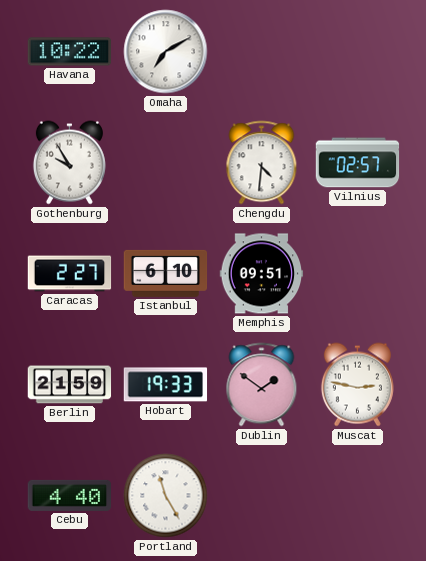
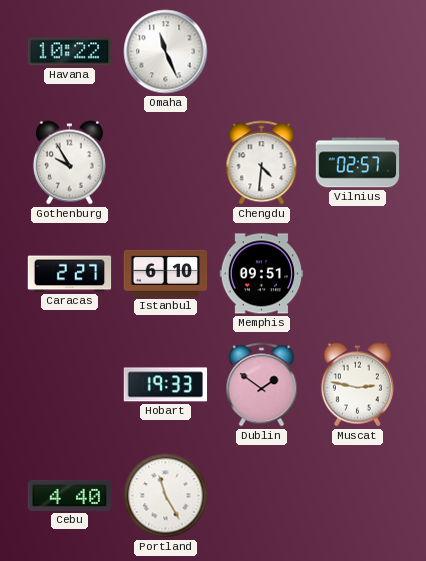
Omaha: 7:10 -> 11:26
Berlin: 21:59 -> none
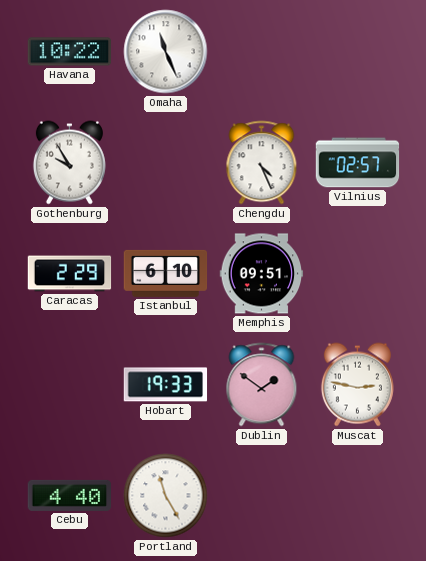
Chengdu: 4:31 -> 4:26
Caracas: 2:27 -> 2:29
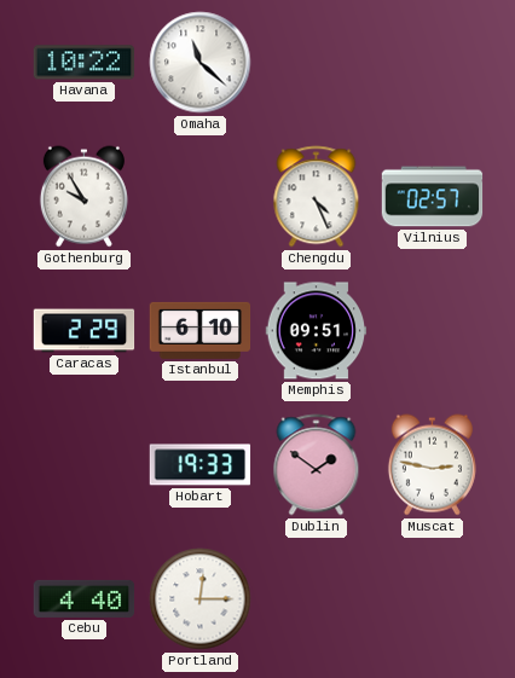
Omaha: 11:26 -> 11:22
Portland: 11:25 -> 12:15
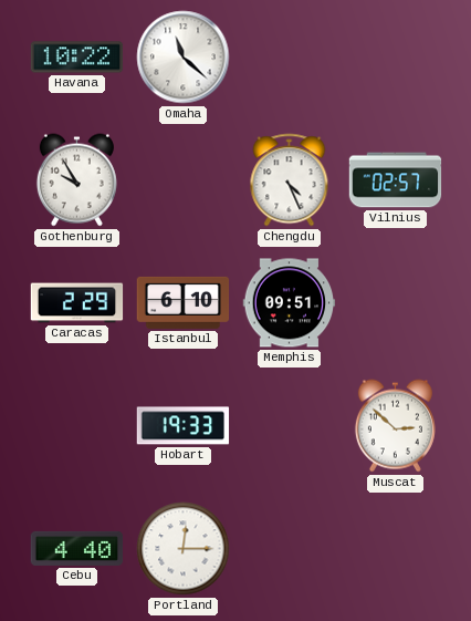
Dublin: 1:51 -> none
Muscat: 2:47 -> 2:52
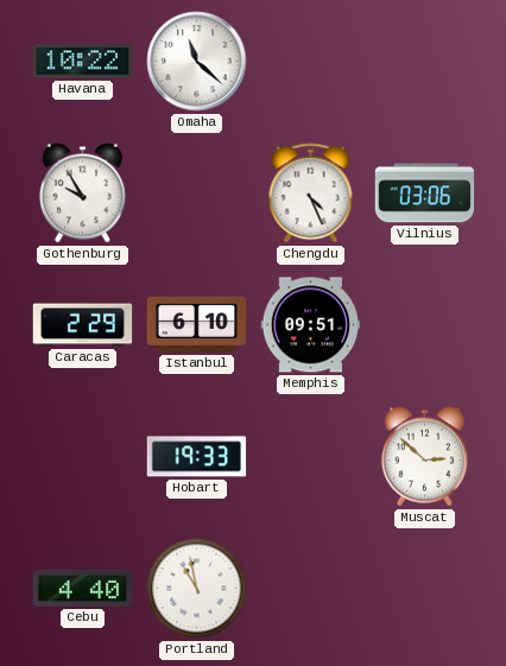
Vilnius: 02:57 -> 03:06
Portland: 12:15 -> 10:58
